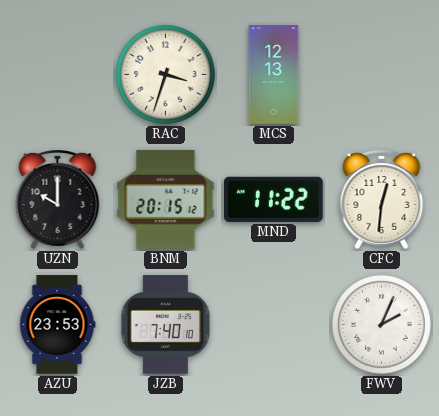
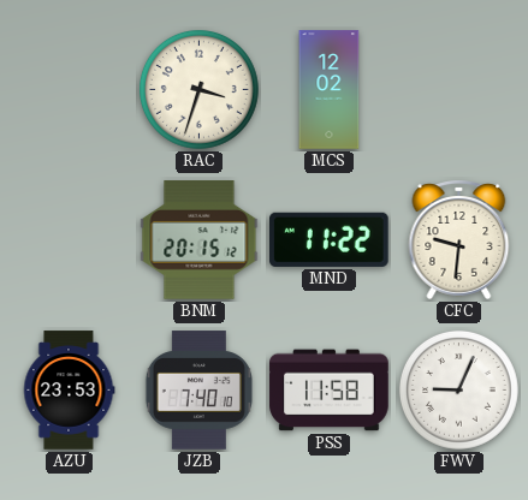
MCS: 12:13 -> 12:02
UZN: 10:00 -> none
CFC: 12:31 -> 9:31
PSS: none -> 11:58
FWV: 2:04 -> 9:04
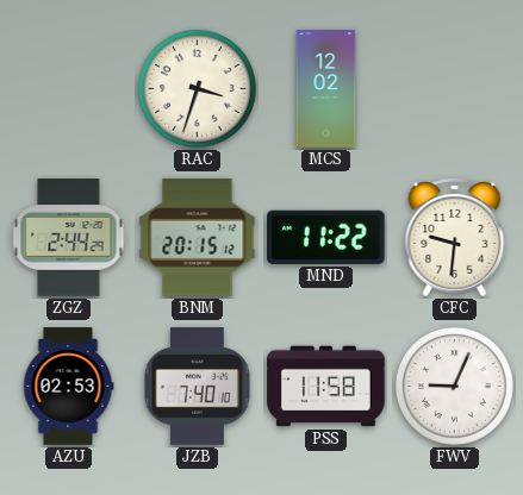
ZGZ: none -> 2:44
AZU: 23:53 -> 02:53
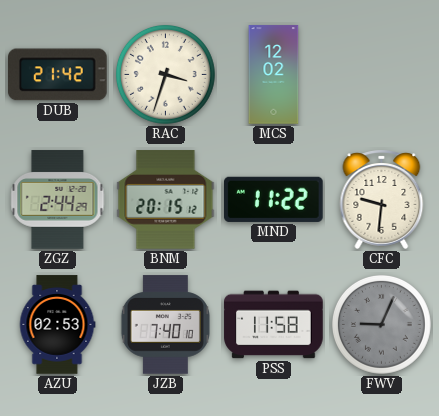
DUB: none -> 21:42
FWV dial: white -> grey
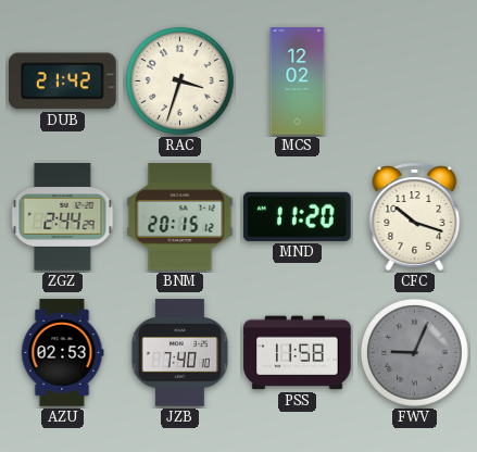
MND: 11:22 -> 11:20
CFC: 9:31 -> 10:18
